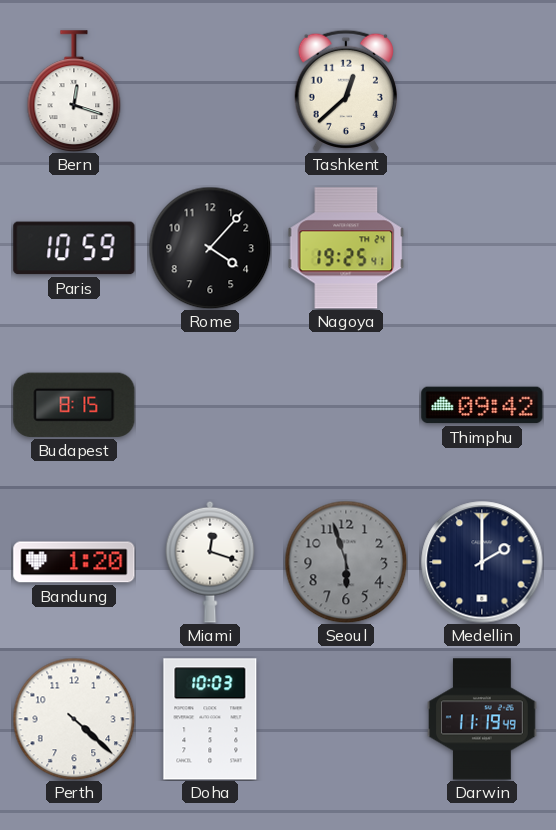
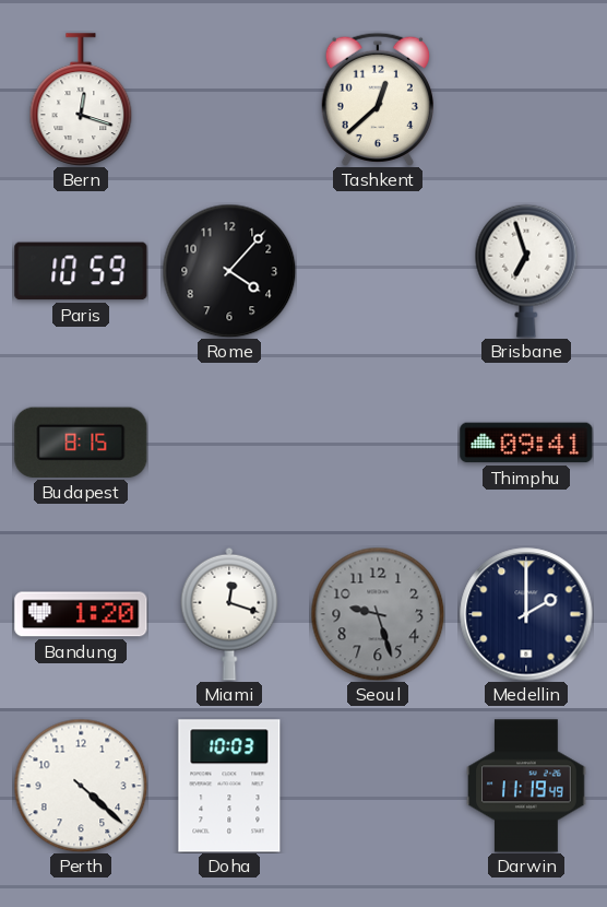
Nagoya: 19:25 -> none
Brisbane: none -> 6:57
Thimphu: 09:42 -> 09:41
Seoul: 5:57 -> 9:27
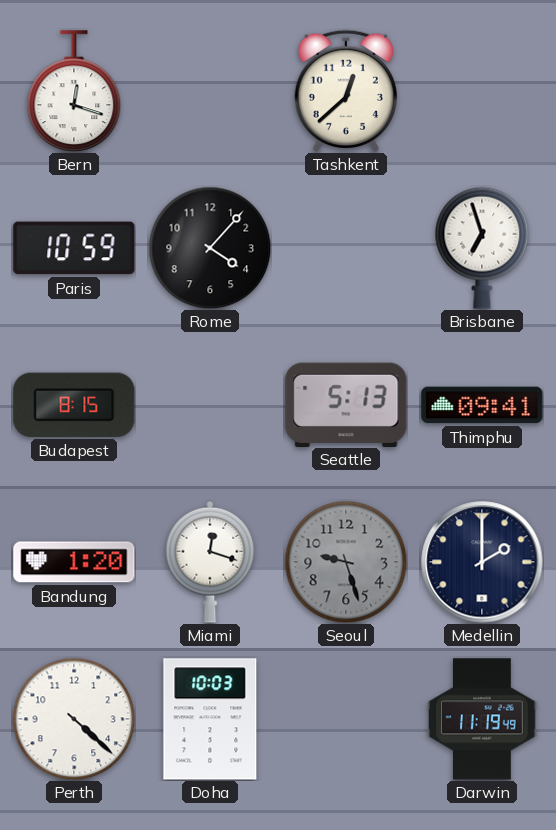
Seattle: none -> 5:13
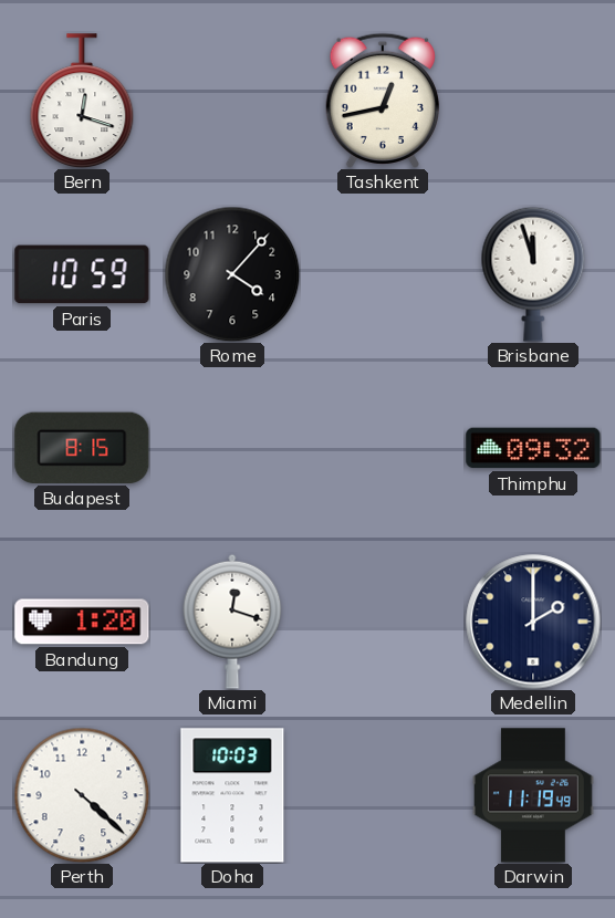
Tashkent: 12:38 -> 12:43
Brisbane: 6:57 -> 11:57
Seattle: 5:13 -> none
Thimphu: 09:41 -> 09:32
Seoul: 9:27 -> none
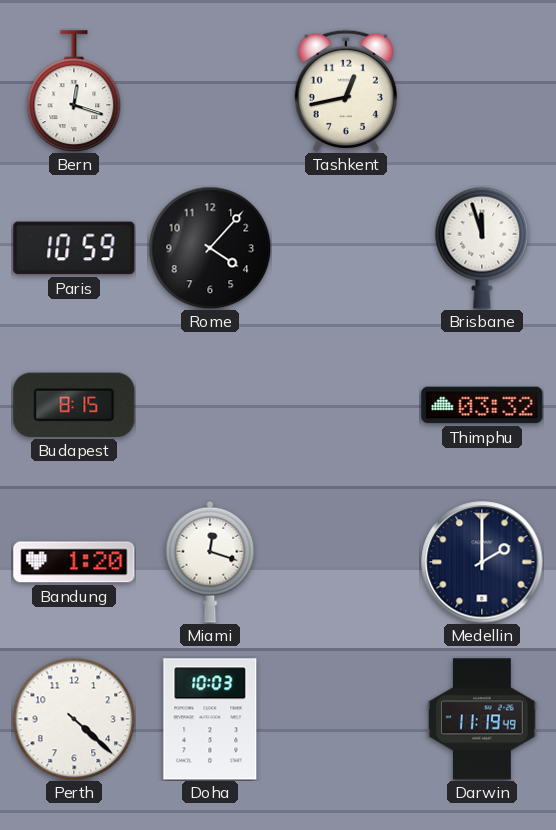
Thimphu: 09:32 -> 03:32
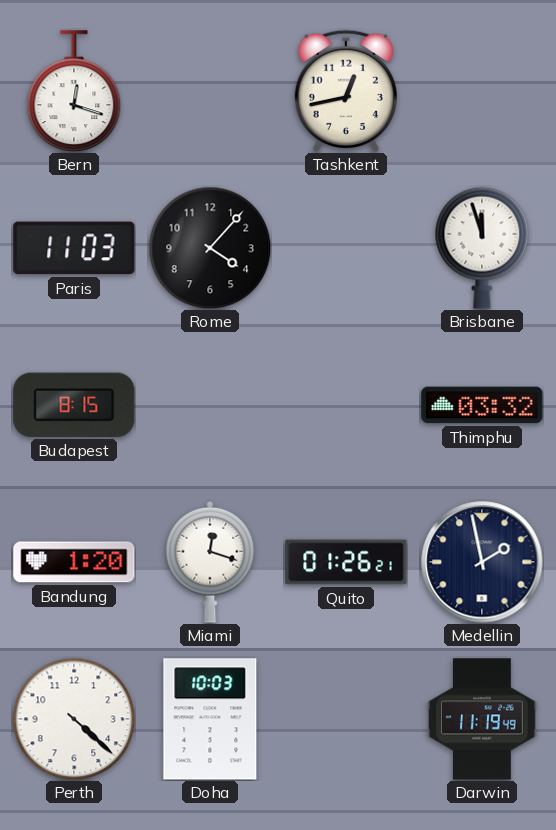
Paris: 10:59 -> 11:03
Quito: none -> 01:26
Medellin: 2:00 -> 1:58
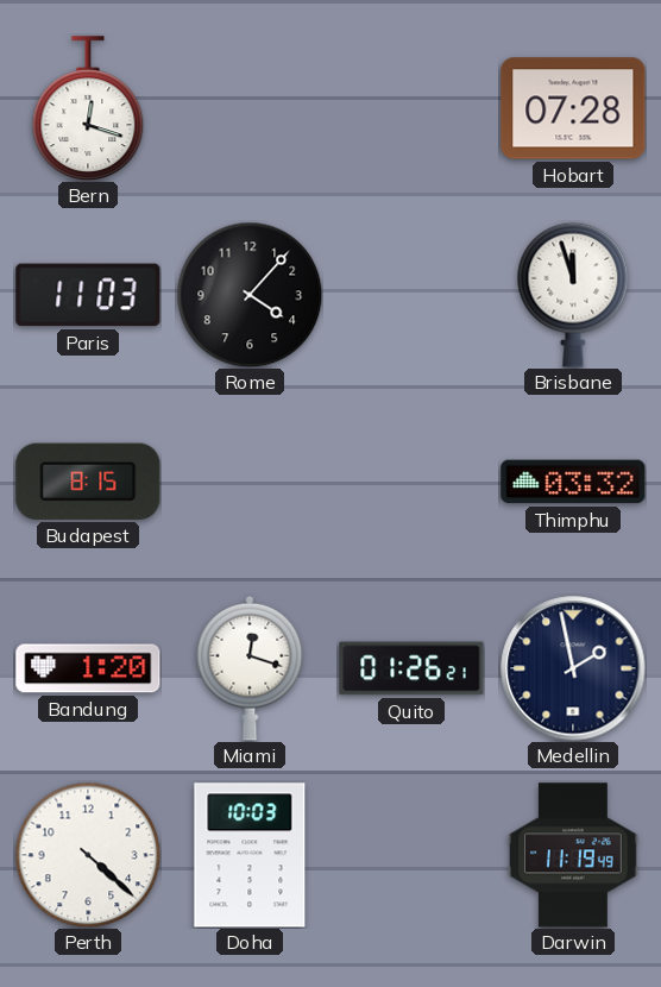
Tashkent: 12:43 -> none
Hobart: none -> 07:28
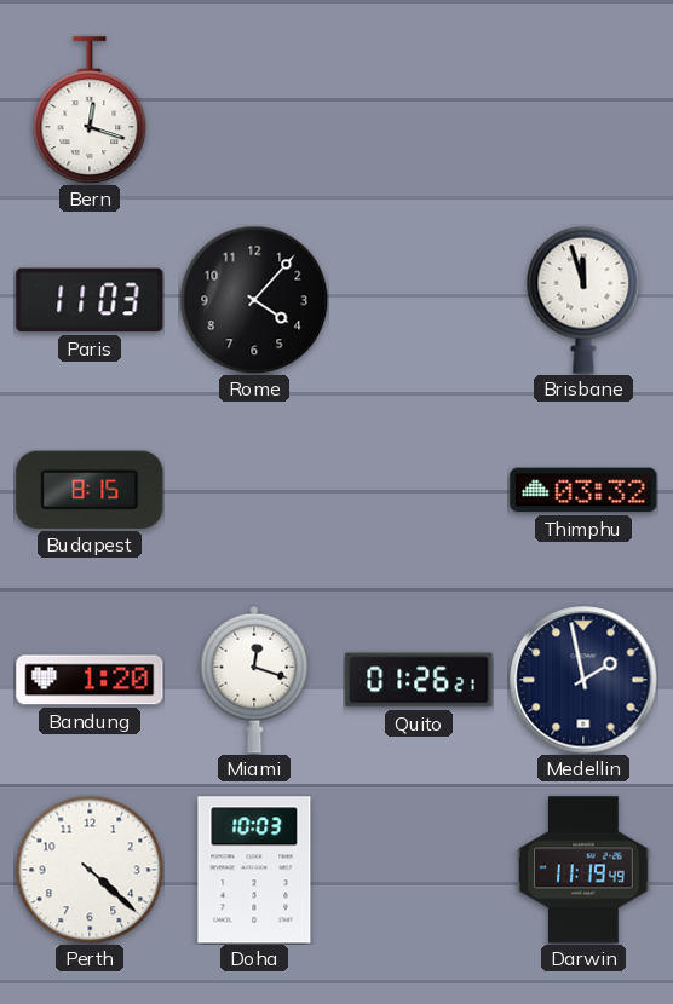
Hobart: 07:28 -> none
